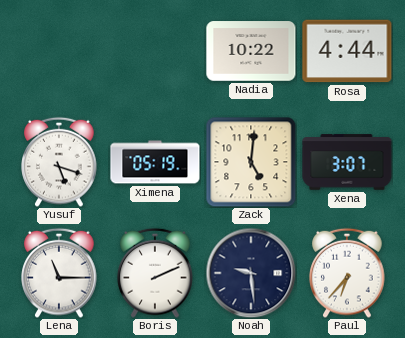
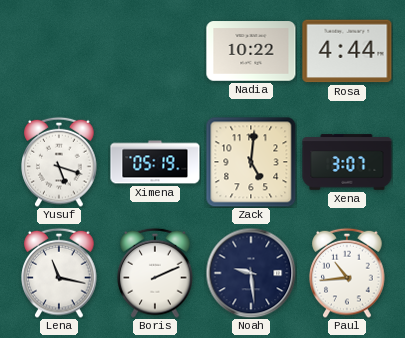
Lena: 11:15 -> 11:17
Paul: 6:37 -> 10:44
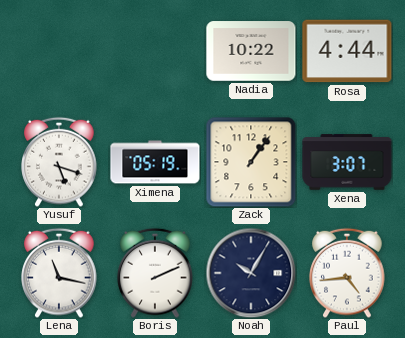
Zack: 5:01 -> 1:06
Noah: 9:29 -> 10:05
Paul: 10:44 -> 4:44
